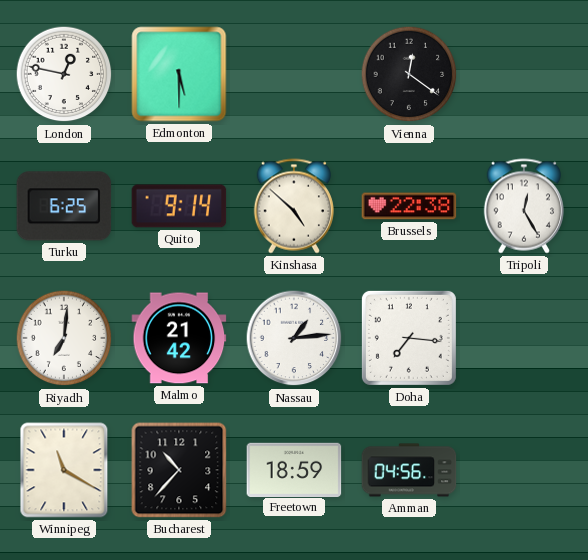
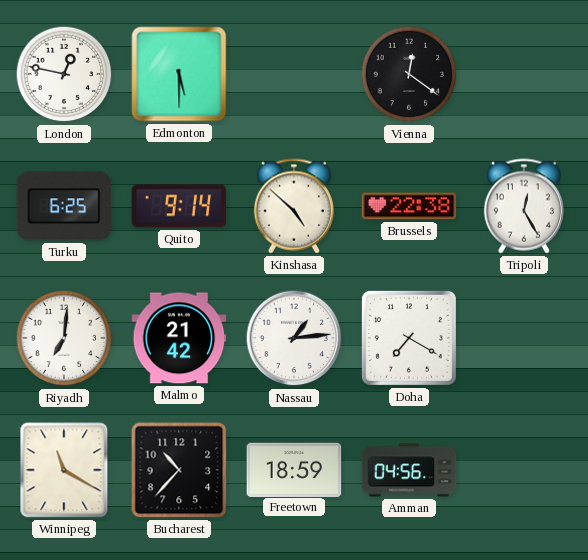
Doha: 7:16 -> 7:20
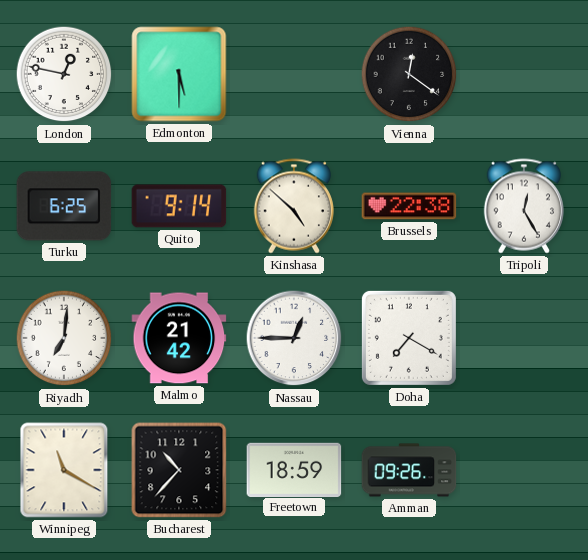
Nassau: 1:14 -> 12:45
Amman: 04:56 -> 09:26
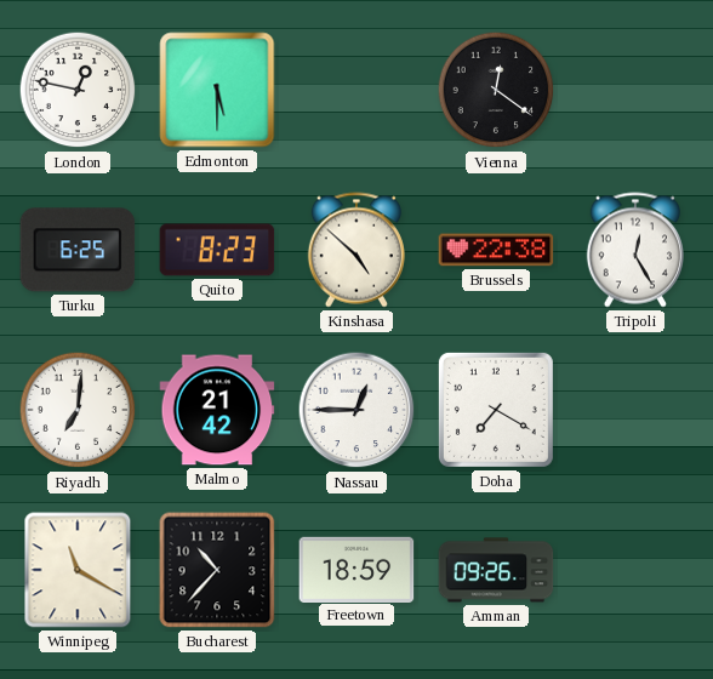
Quito: 9:14 -> 8:23
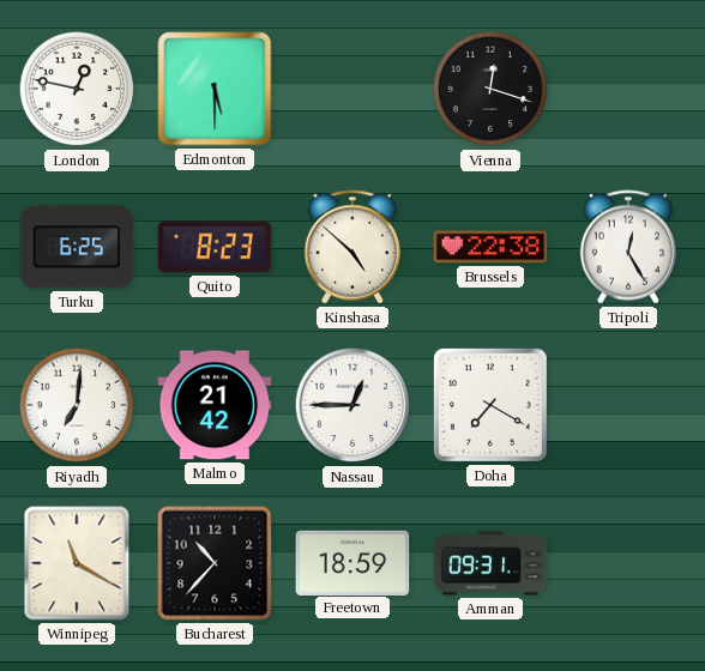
Vienna: 12:21 -> 12:18
Amman: 09:26 -> 09:31
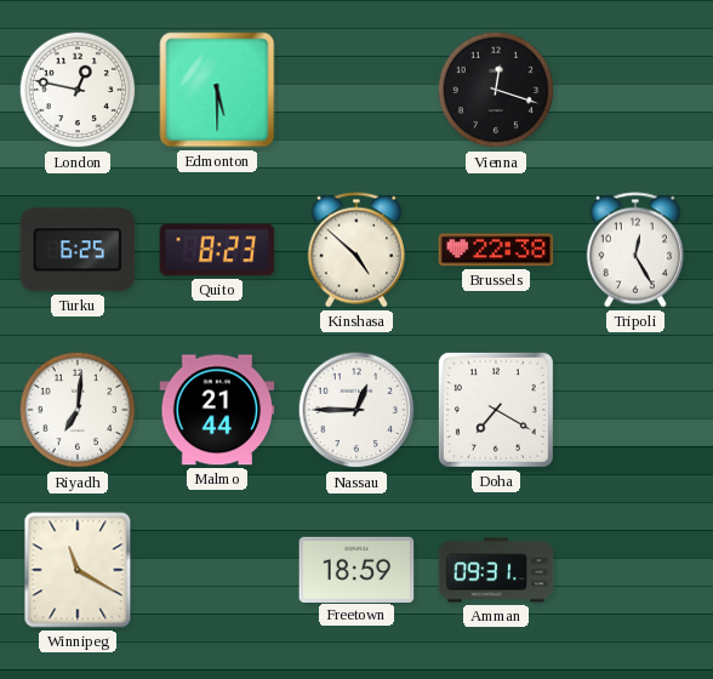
Malmo: 21:42 -> 21:44
Bucharest: 10:37 -> none
